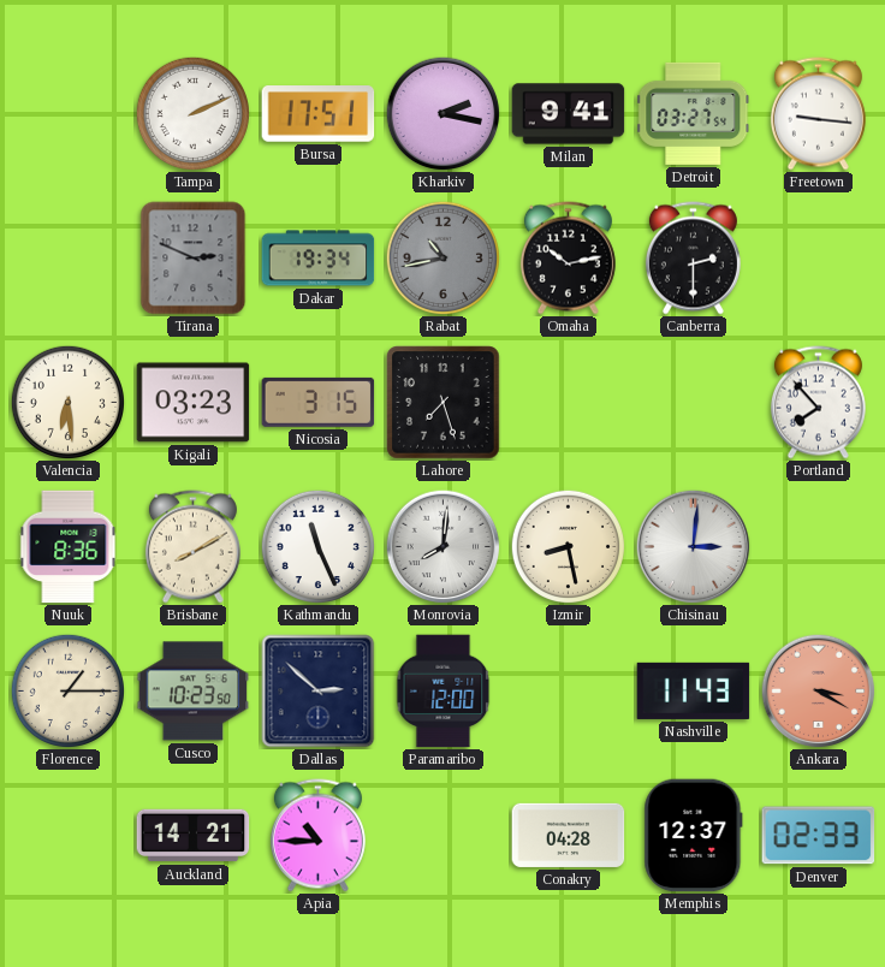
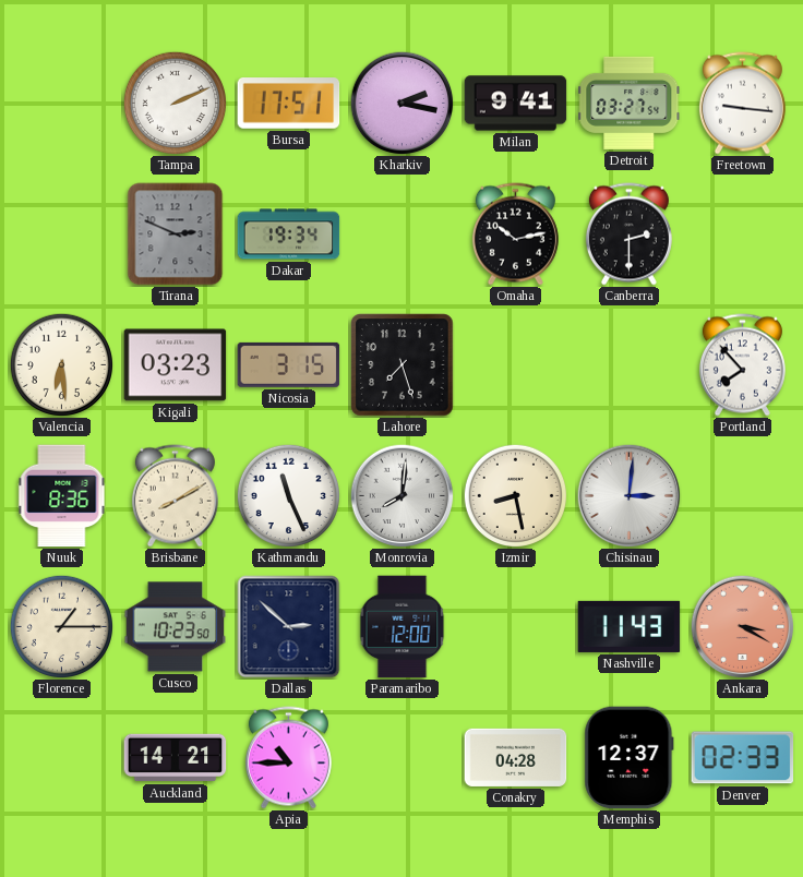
Rabat: 10:43 -> none
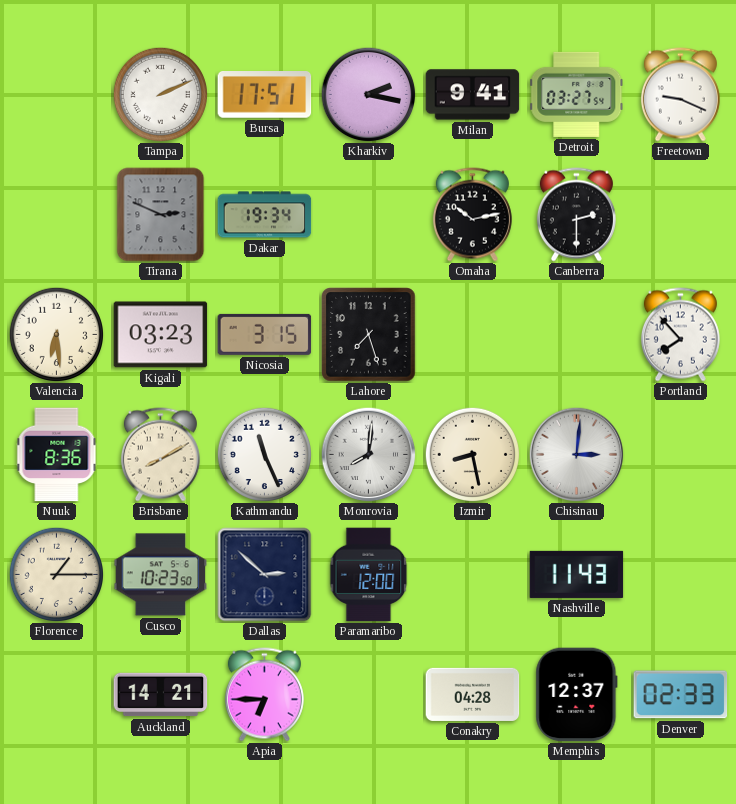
Freetown: 9:16 -> 9:19
Ankara: 3:20 -> none
Apia: 10:45 -> 6:45
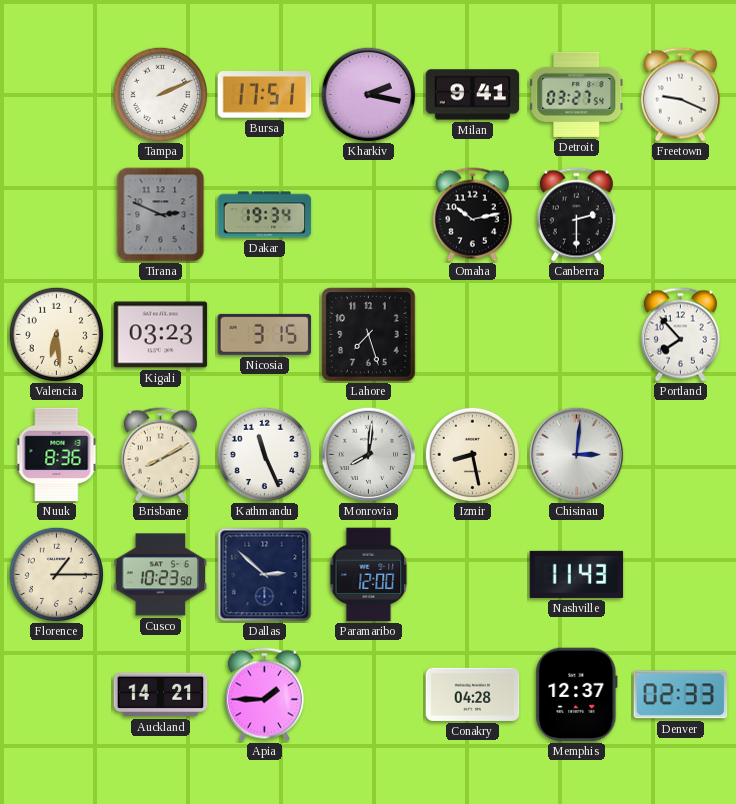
Apia: 6:45 -> 1:45
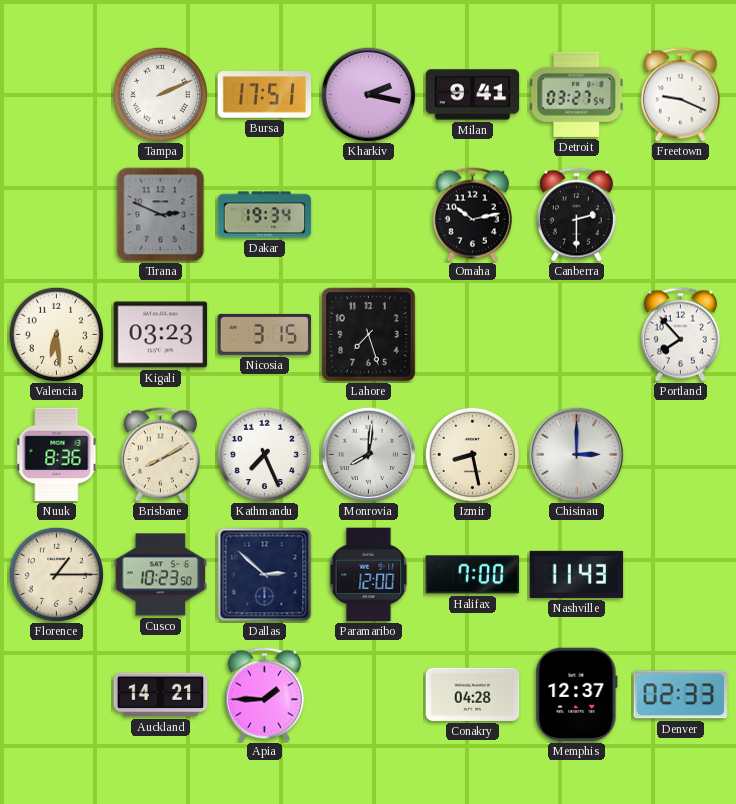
Kathmandu: 11:26 -> 7:26
Chisinau: 3:01 -> 3:00
Halifax: none -> 7:00
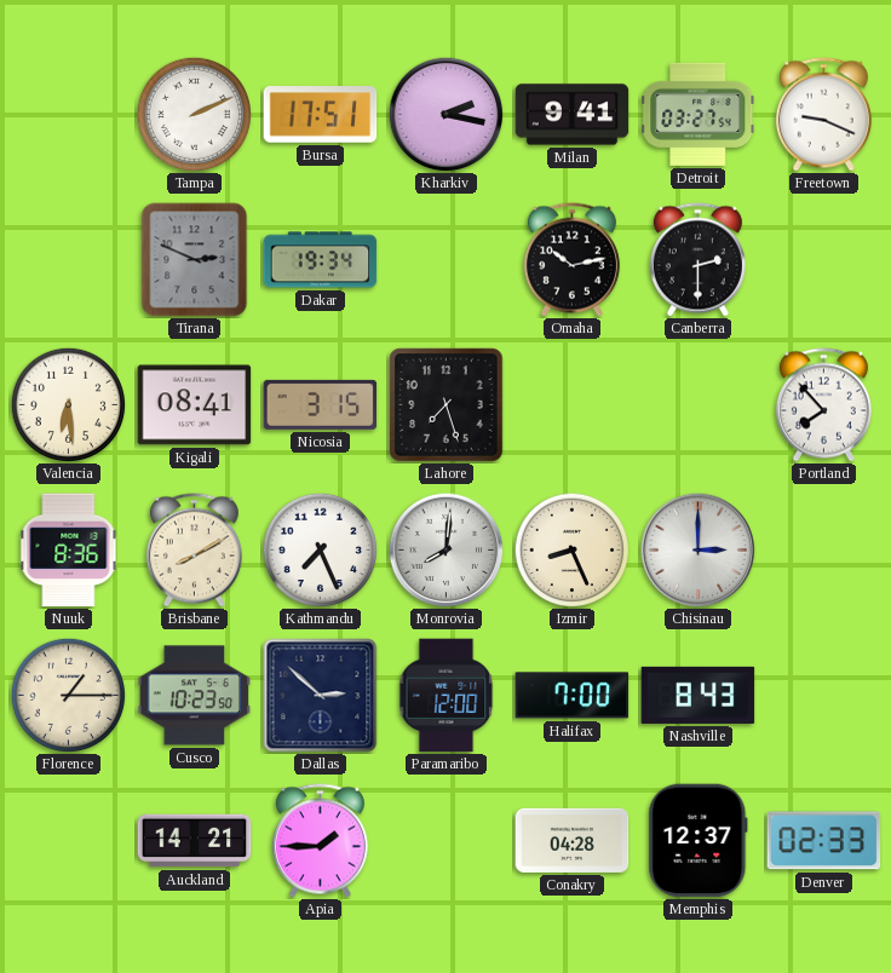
Kigali: 03:23 -> 08:41
Izmir: 8:28 -> 8:26
Nashville: 11:43 -> 8:43
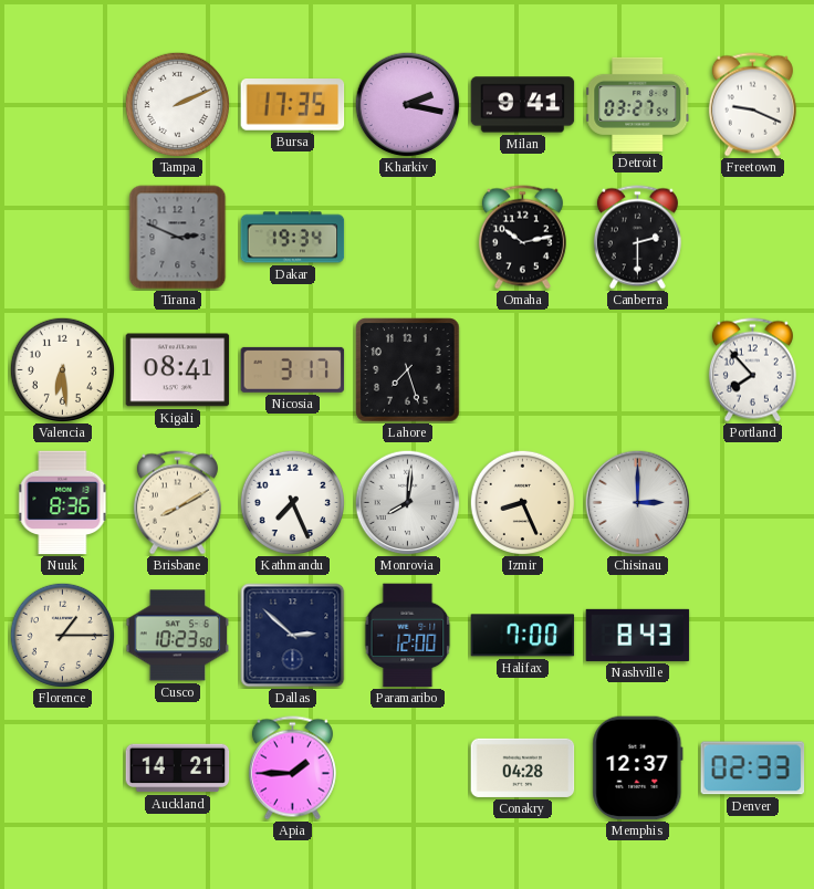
Bursa: 17:51 -> 17:35
Nicosia: 3:15 -> 3:17
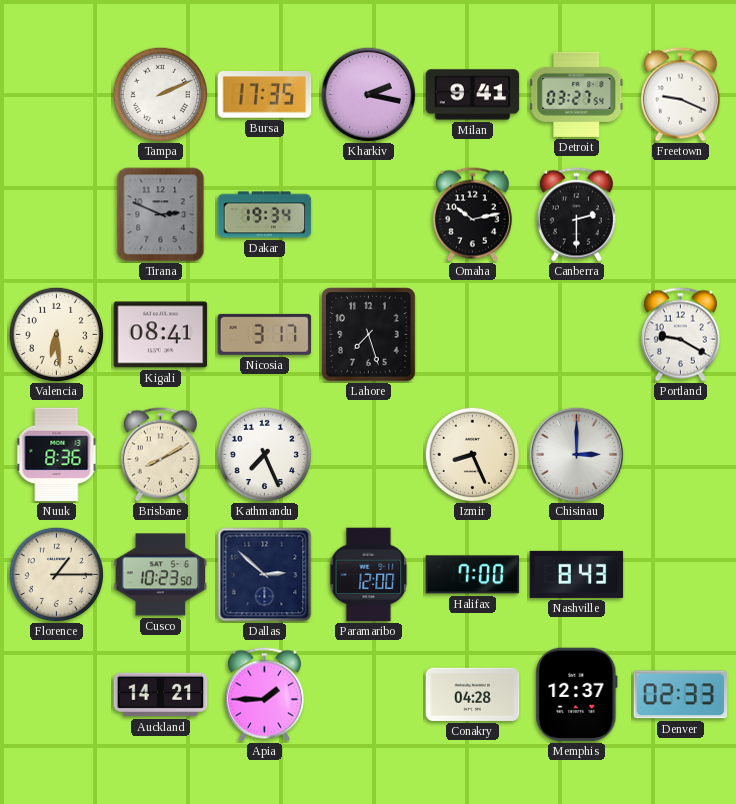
Portland: 7:53 -> 9:20
Monrovia: 8:01 -> none
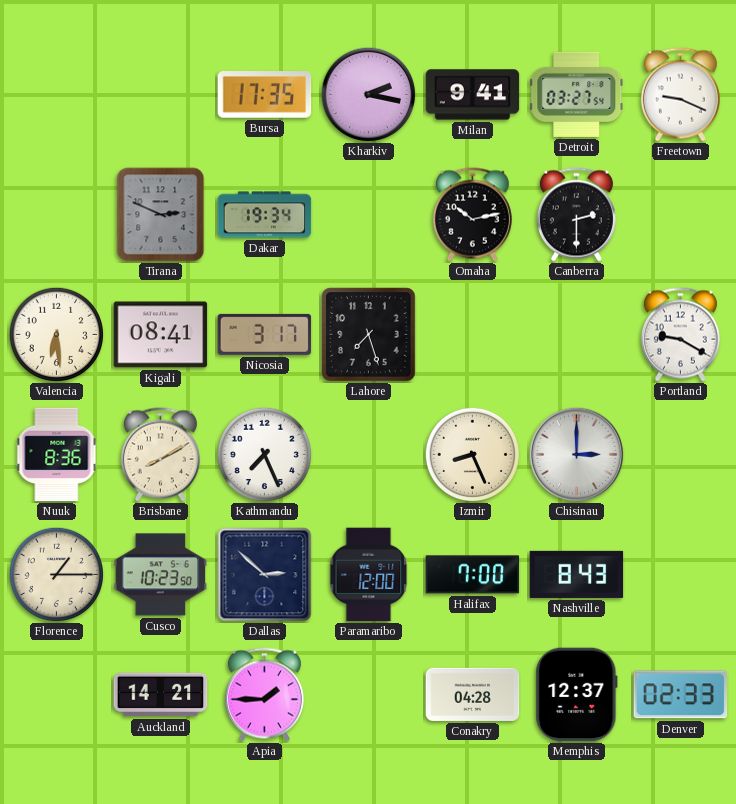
Tampa: 2:11 -> none
